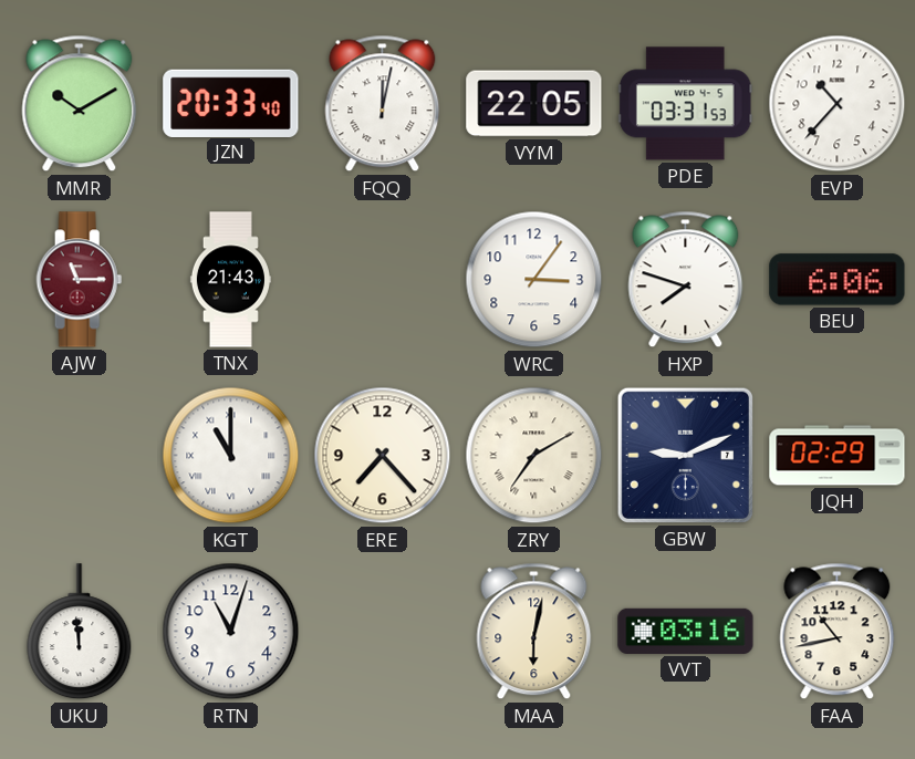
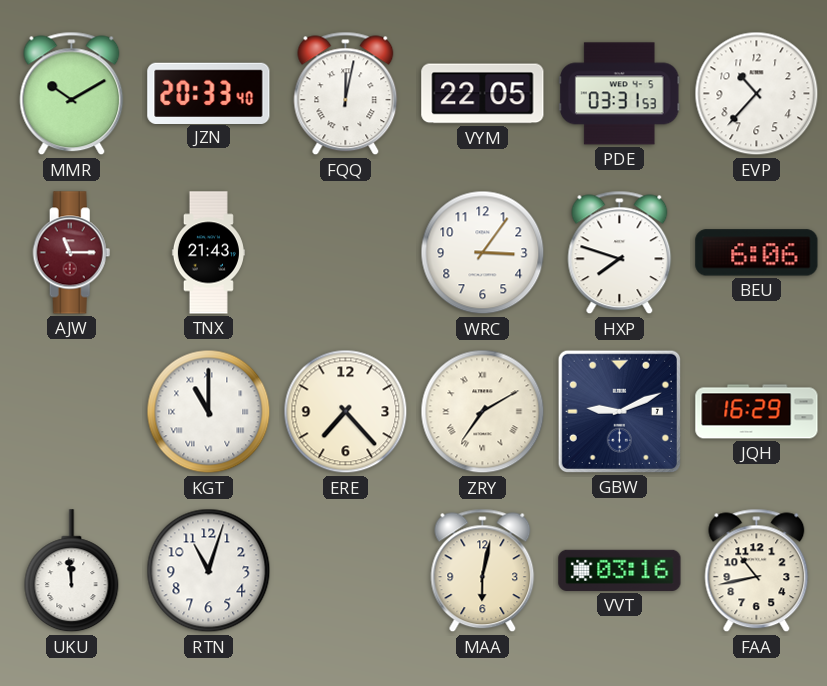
JQH: 02:29 -> 16:29
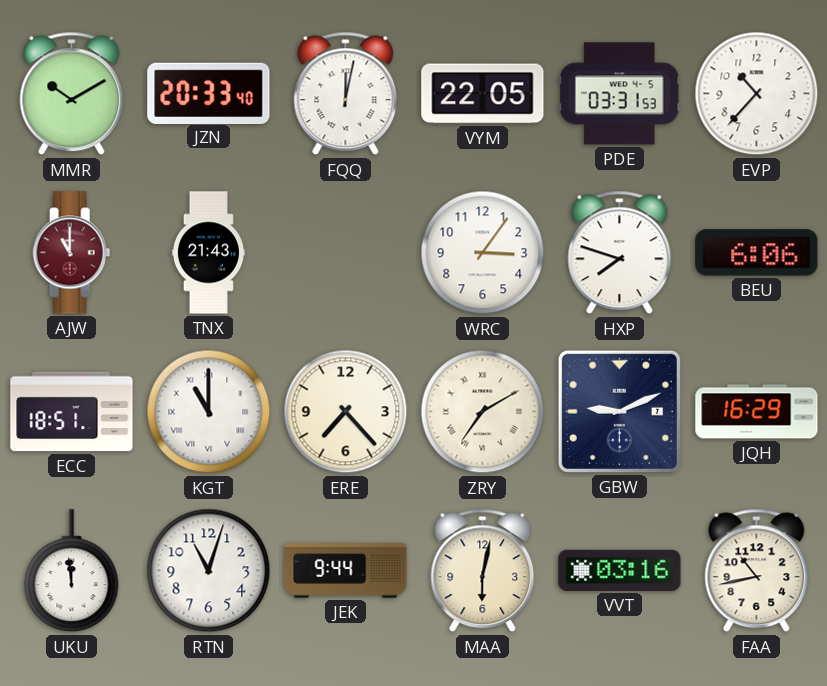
AJW: 11:15 -> 11:00
ECC: none -> 18:51
JEK: none -> 9:44
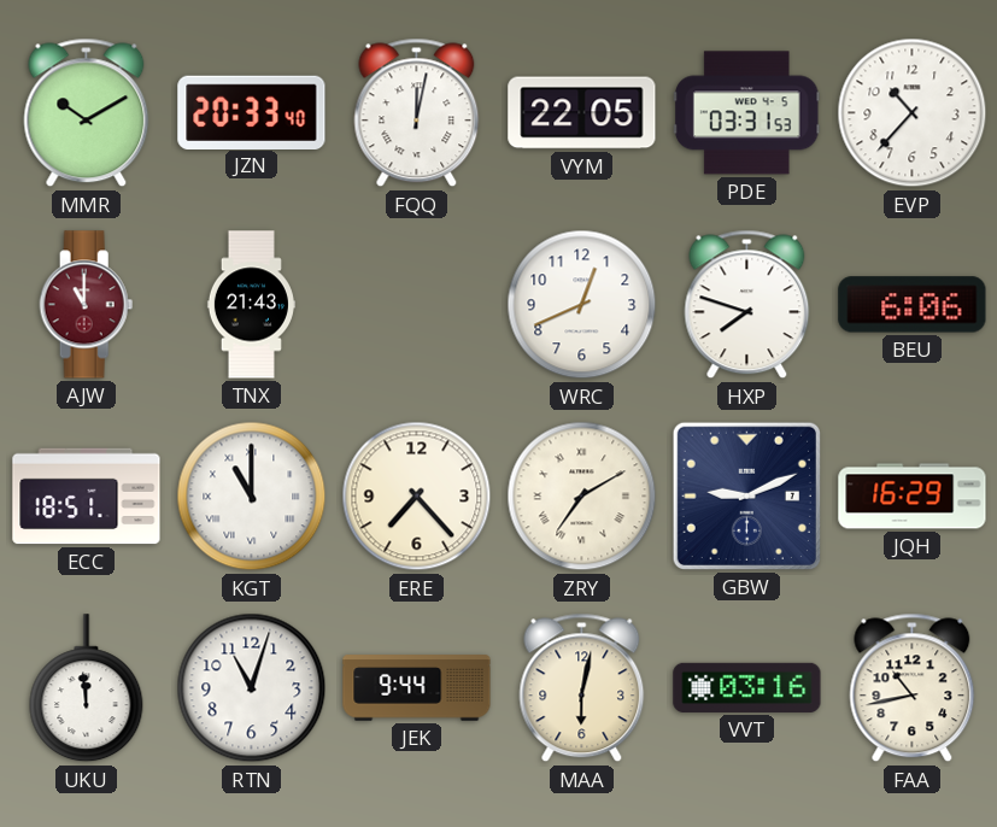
WRC: 3:06 -> 12:41
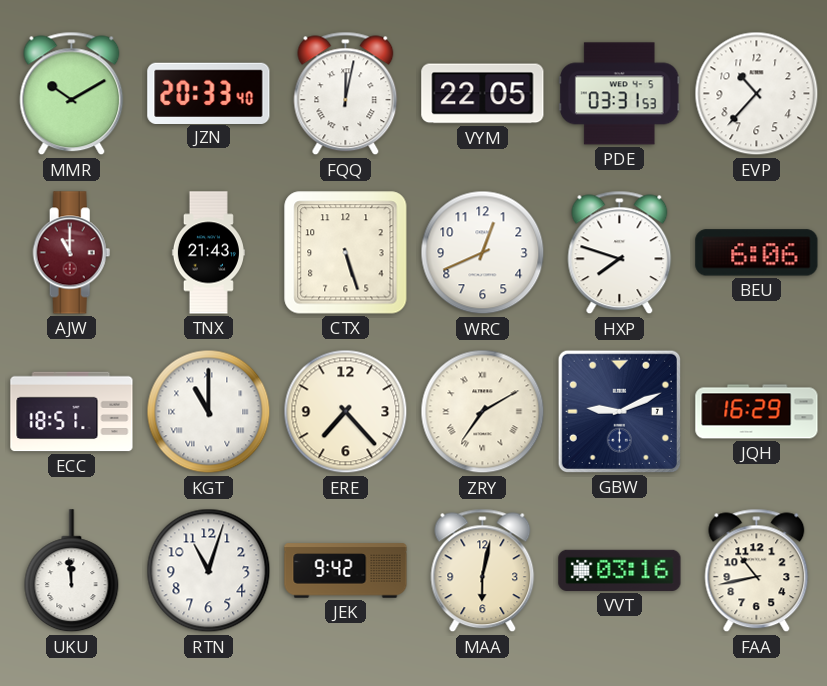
CTX: none -> 5:27
JEK: 9:44 -> 9:42
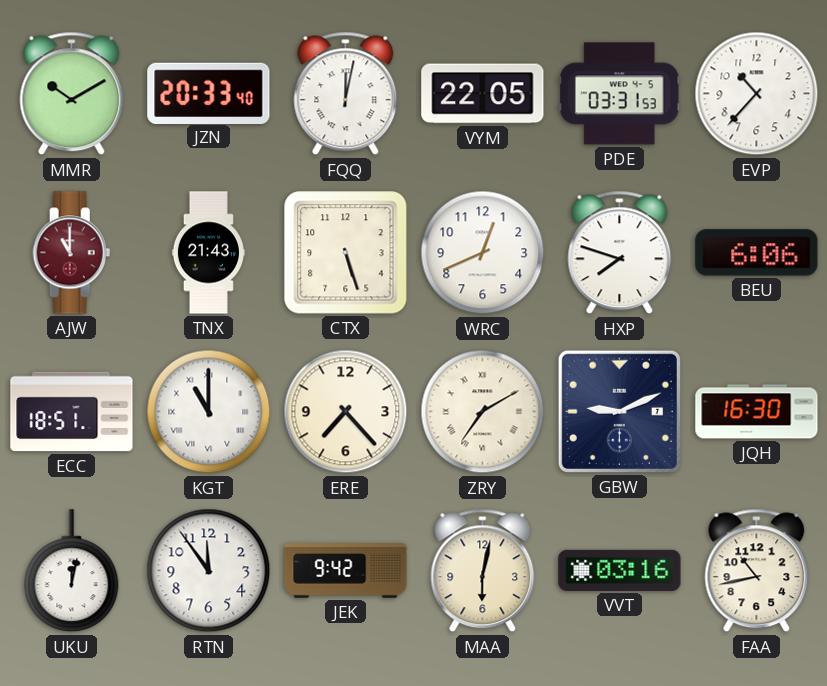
JQH: 16:29 -> 16:30
UKU: 11:59 -> 12:02
RTN: 11:03 -> 11:54
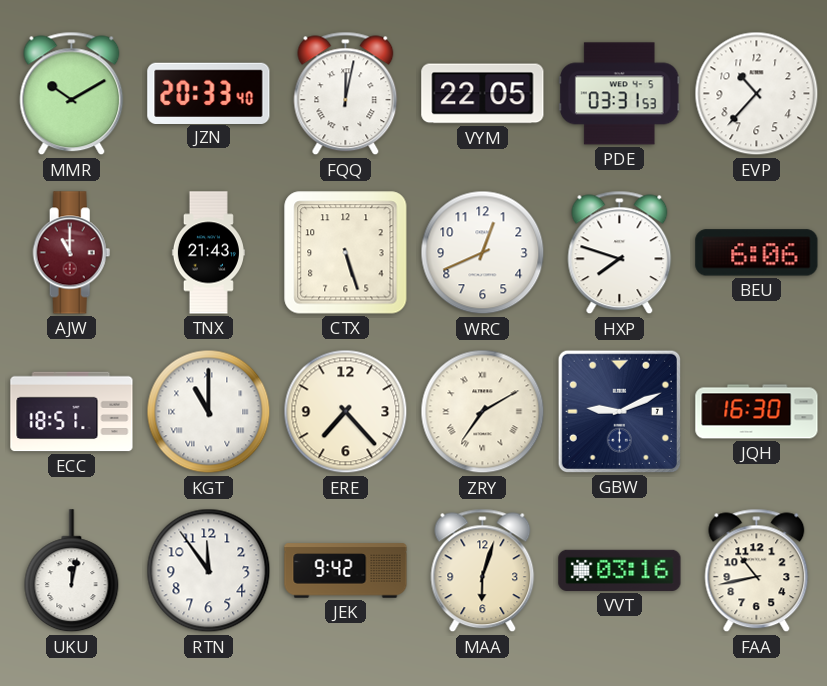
MAA: 6:02 -> 6:03
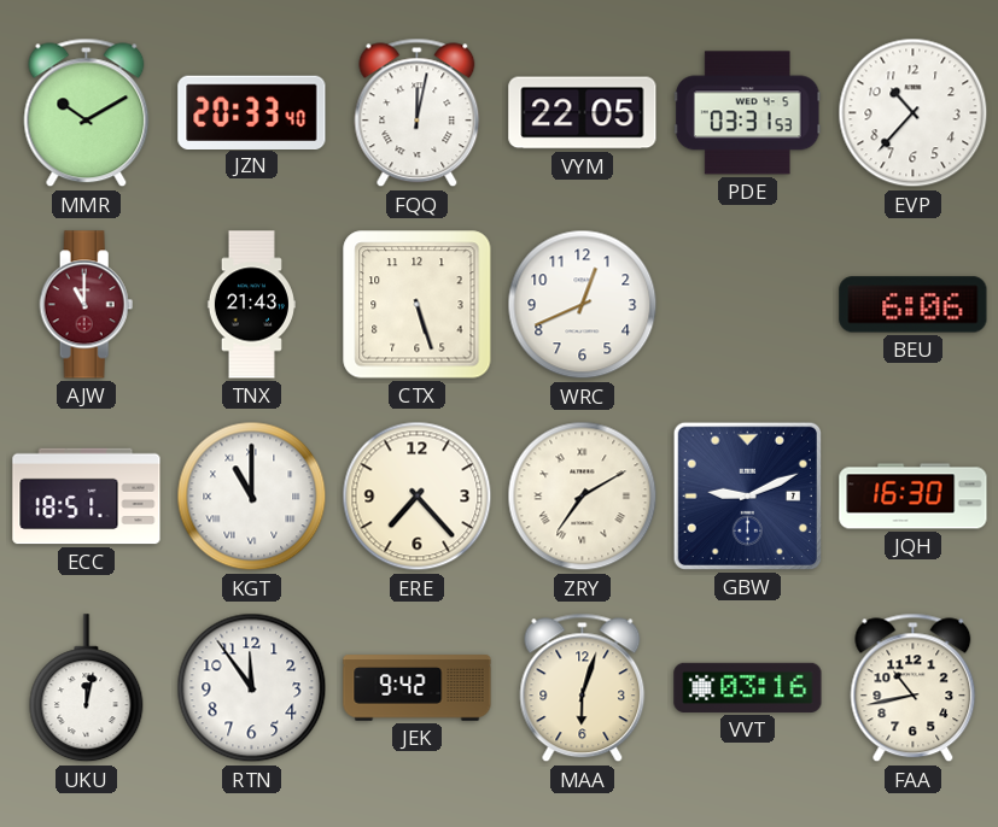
HXP: 7:48 -> none
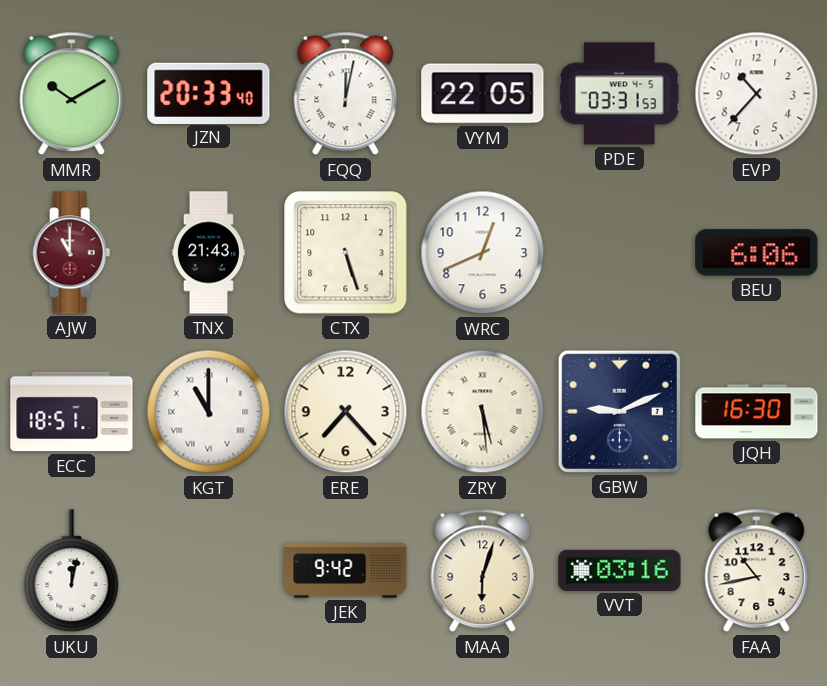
ZRY: 7:10 -> 5:29
RTN: 11:54 -> none
